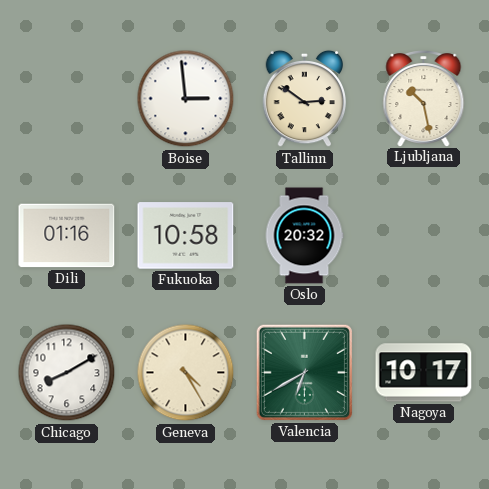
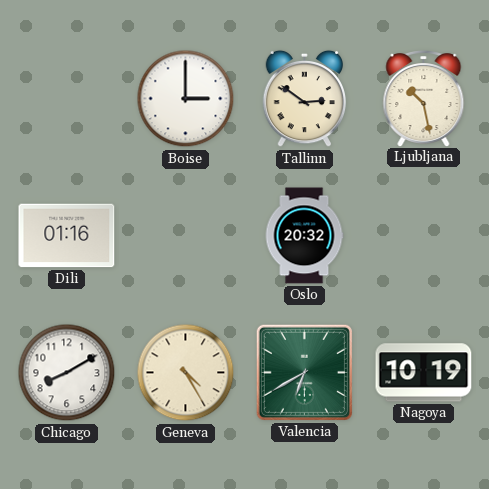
Boise: 2:59 -> 3:00
Fukuoka: 10:58 -> none
Nagoya: 10:17 -> 10:19
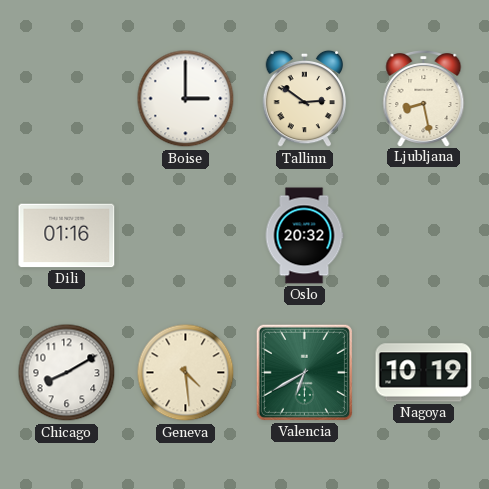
Ljubljana: 10:28 -> 8:28
Geneva: 4:25 -> 4:29
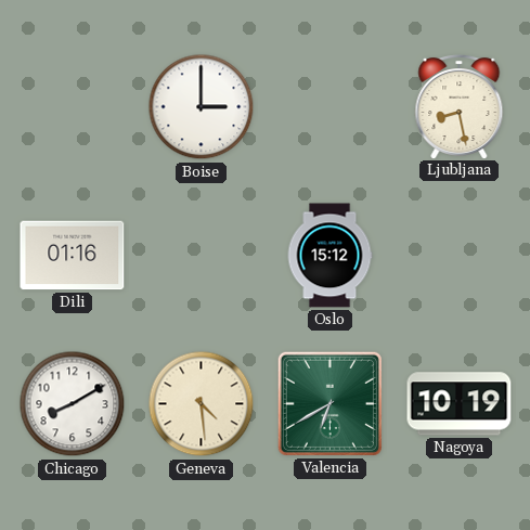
Tallinn: 2:51 -> none
Oslo: 20:32 -> 15:12
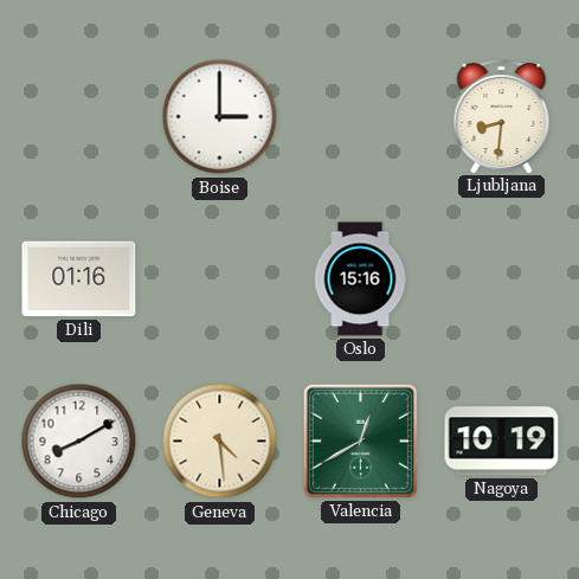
Ljubljana: 8:28 -> 8:31
Oslo: 15:12 -> 15:16
Valencia: 6:40 -> 12:40
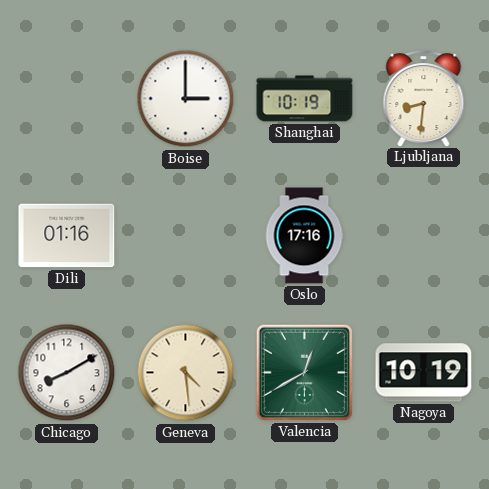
Shanghai: none -> 10:19
Oslo: 15:16 -> 17:16
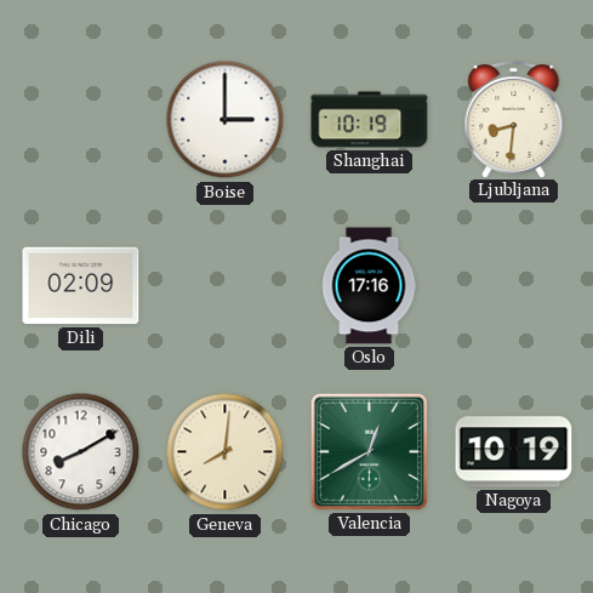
Dili: 01:16 -> 02:09
Geneva: 4:29 -> 8:01
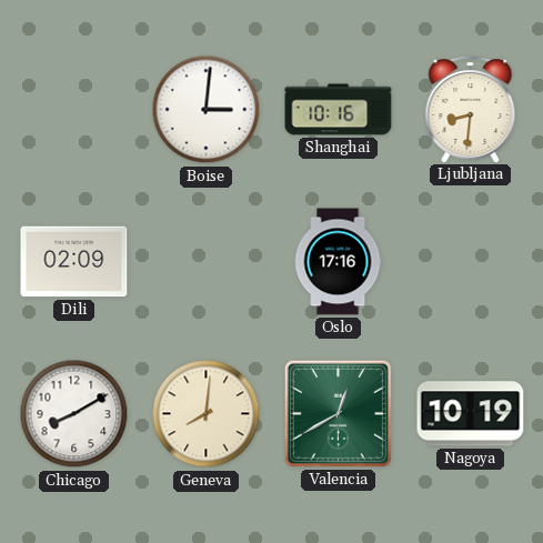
Boise: 3:00 -> 3:01
Shanghai: 10:19 -> 10:16
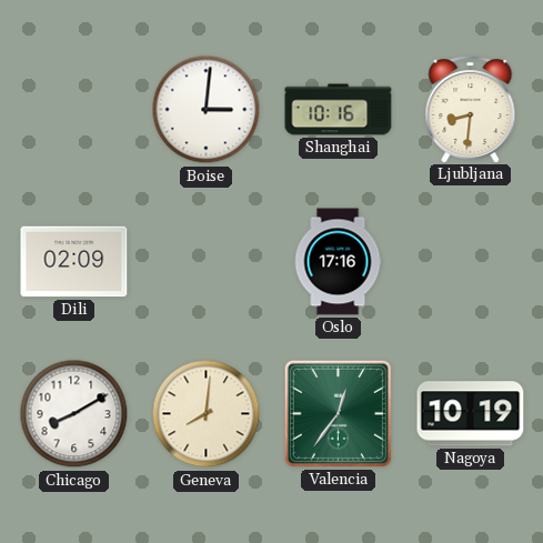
Valencia: 12:40 -> 12:36
